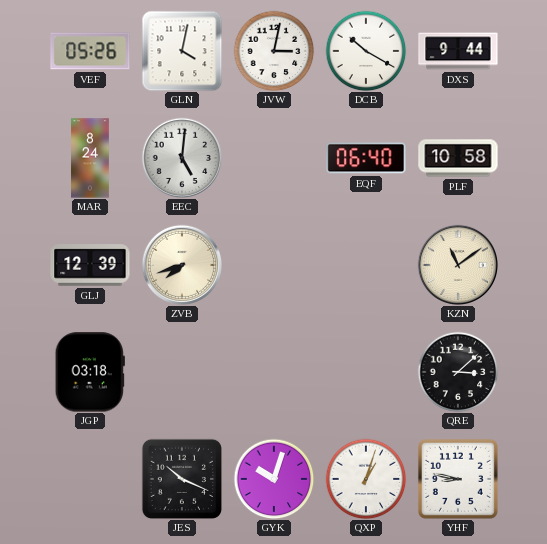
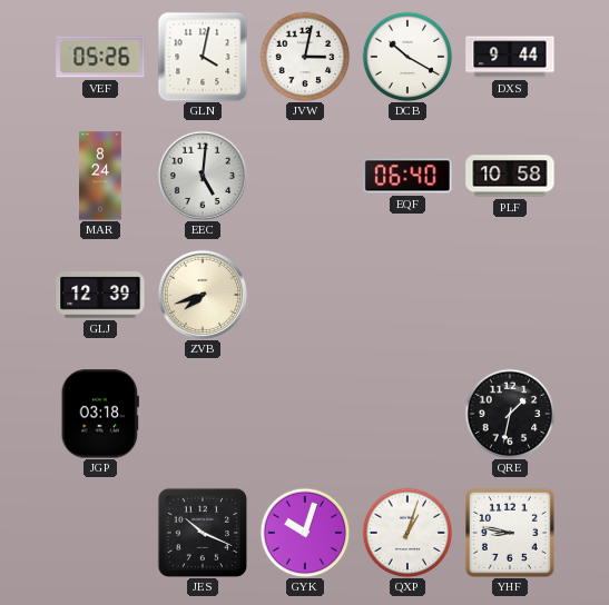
KZN: 11:09 -> none
QRE: 3:08 -> 1:32
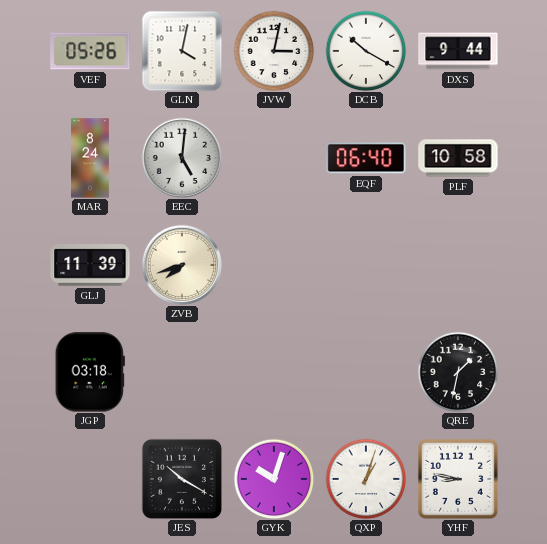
GLJ: 12:39 -> 11:39
JES: 10:19 -> 10:20
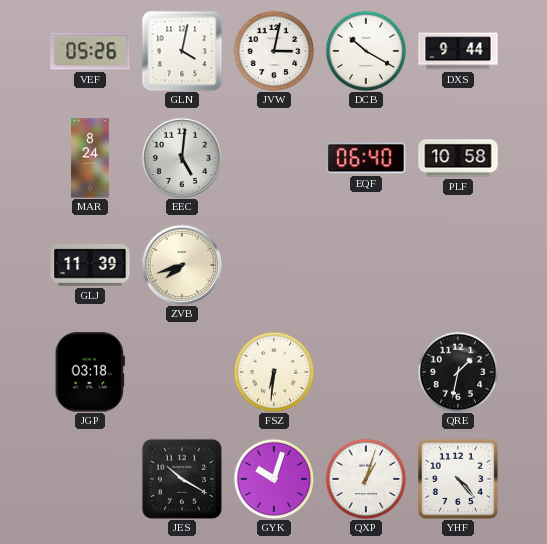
FSZ: none -> 6:31
YHF: 8:47 -> 4:23
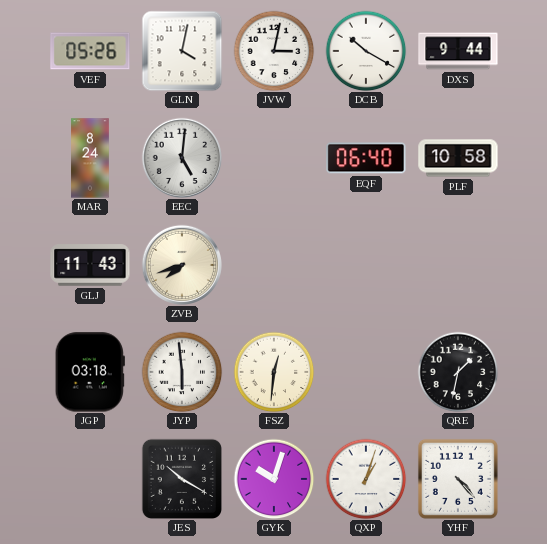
GLJ: 11:39 -> 11:43
JYP: none -> 5:59
FSZ: 6:31 -> 12:31
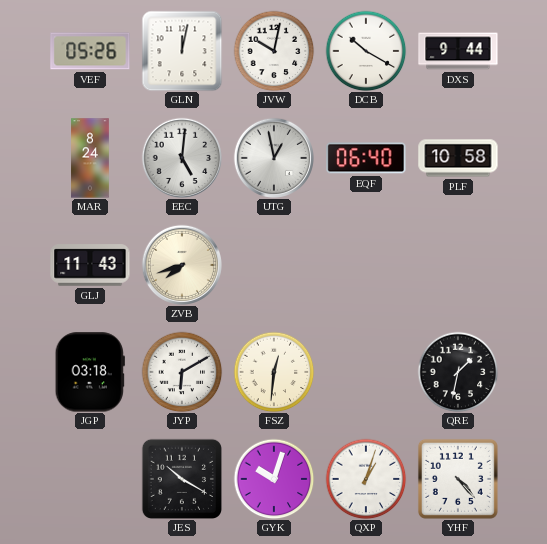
GLN: 4:02 -> 12:02
JVW: 3:02 -> 10:02
UTG: none -> 12:58
JYP: 5:59 -> 6:10
